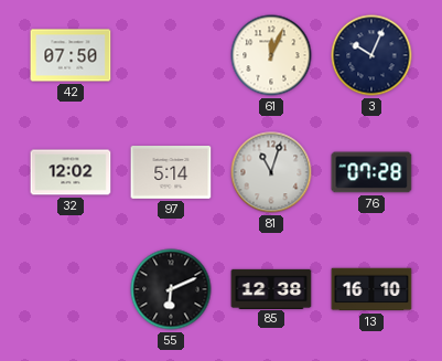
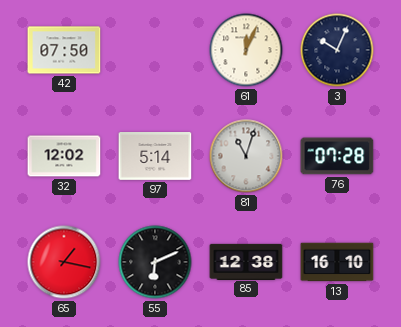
65: none -> 1:17
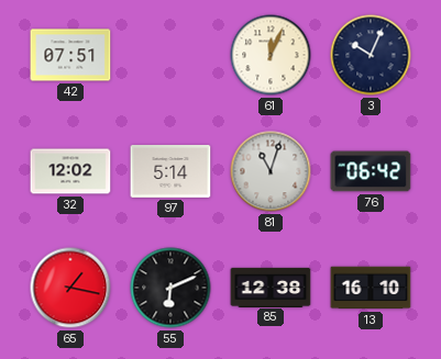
42: 07:50 -> 07:51
76: 07:28 -> 06:42
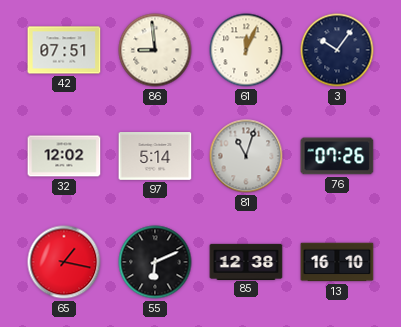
86: none -> 8:59
3: 10:04 -> 10:06
76: 06:42 -> 07:26
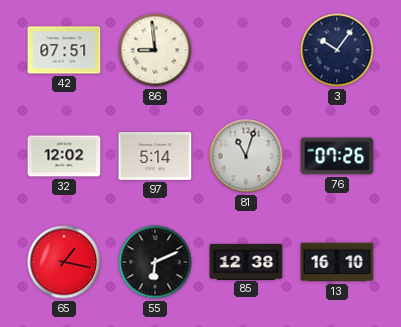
61: 12:04 -> none
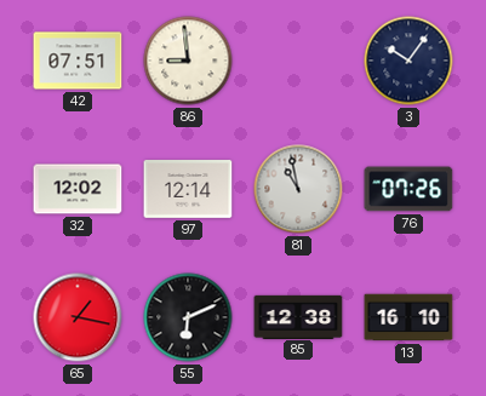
97: 5:14 -> 12:14
81: 11:03 -> 10:58
